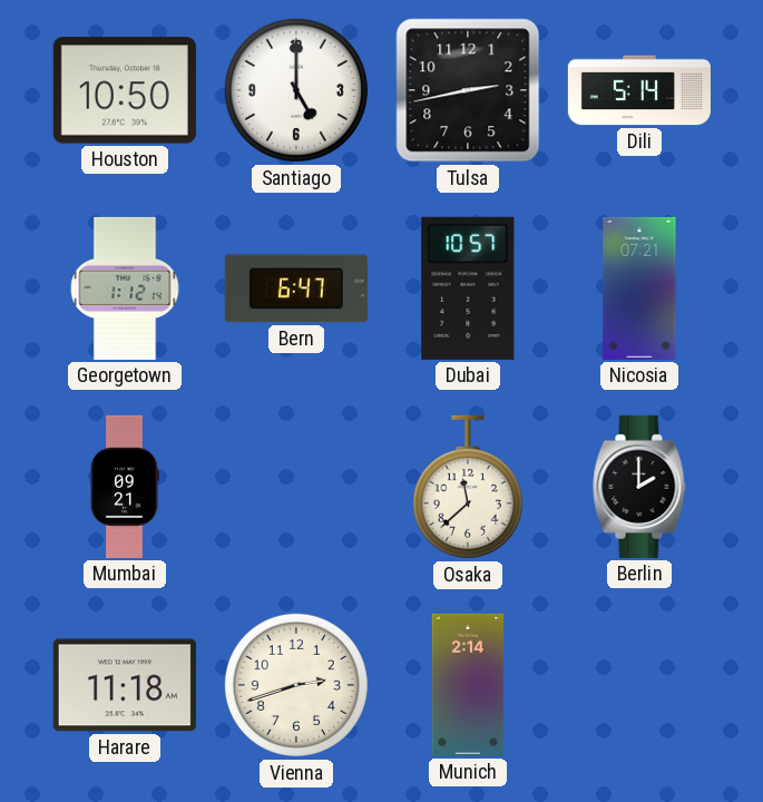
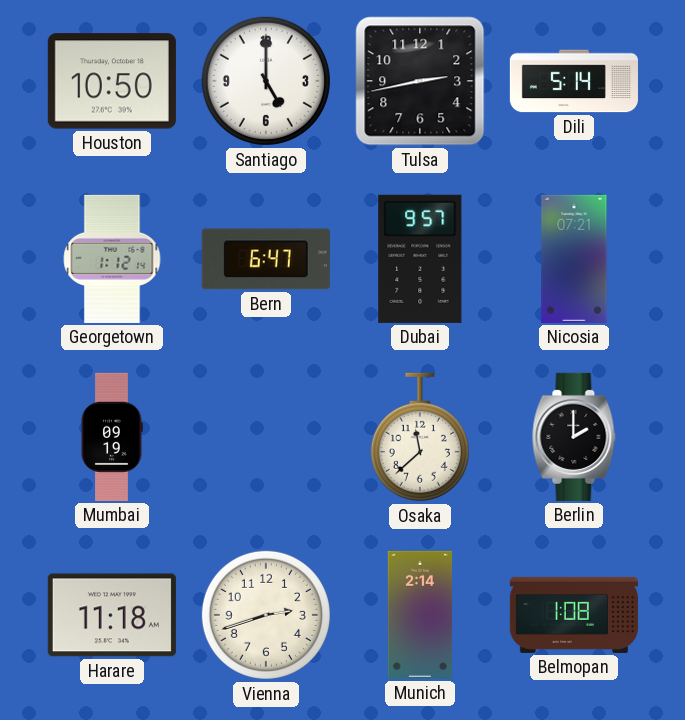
Dubai: 10:57 -> 9:57
Mumbai: 09:21 -> 09:19
Belmopan: none -> 1:08
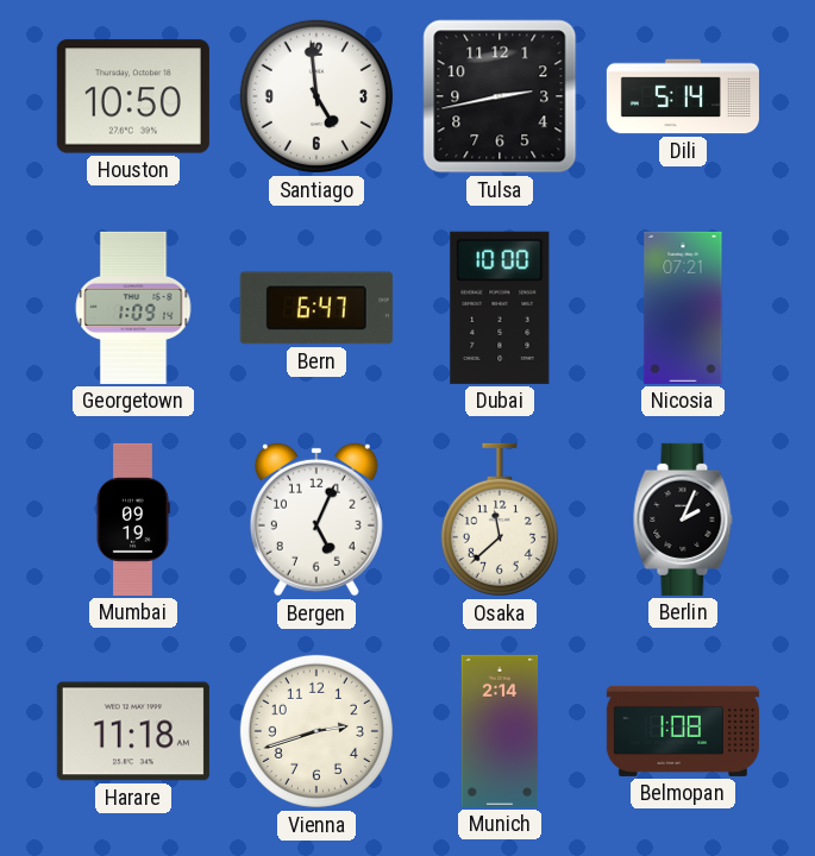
Santiago: 5:00 -> 4:59
Georgetown: 1:12 -> 1:09
Dubai: 9:57 -> 10:00
Bergen: none -> 5:04
Berlin: 2:00 -> 2:04
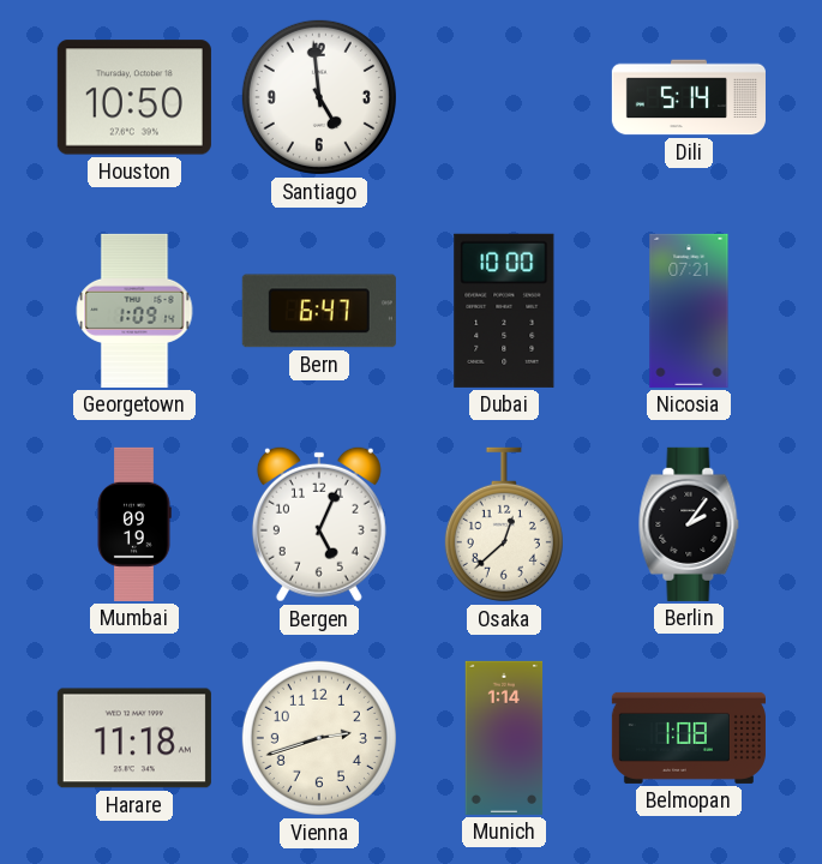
Tulsa: 2:43 -> none
Osaka: 11:38 -> 12:38
Berlin: 2:04 -> 2:06
Munich: 2:14 -> 1:14
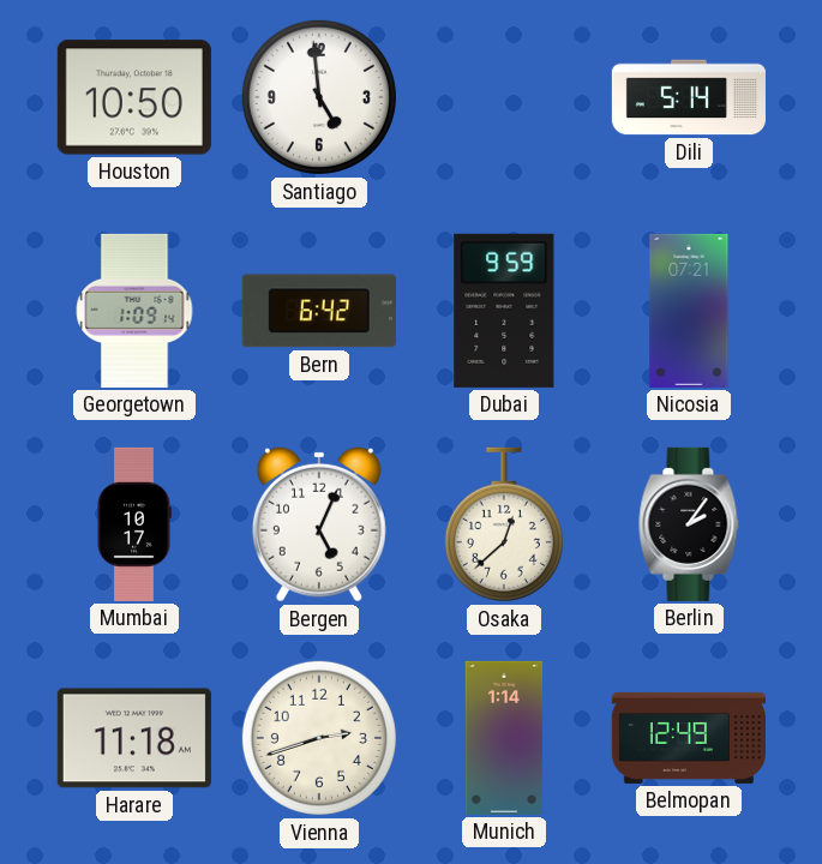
Bern: 6:47 -> 6:42
Dubai: 10:00 -> 9:59
Mumbai: 09:19 -> 10:17
Belmopan: 1:08 -> 12:49
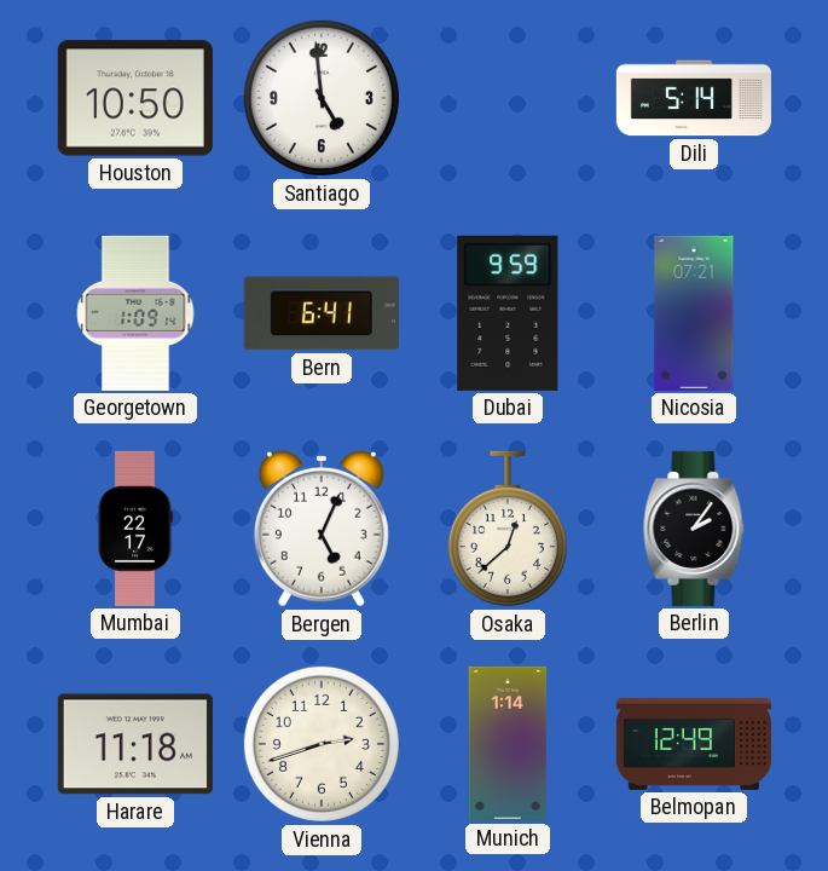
Bern: 6:42 -> 6:41
Mumbai: 10:17 -> 22:17
